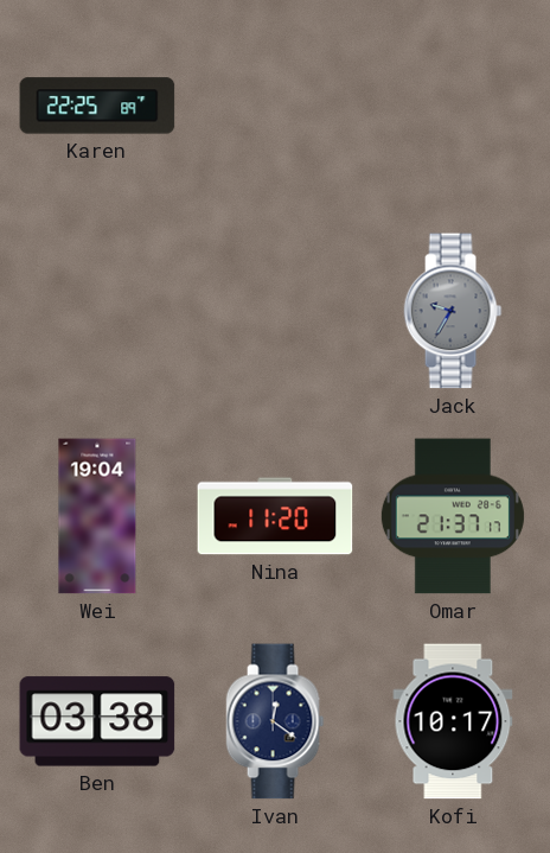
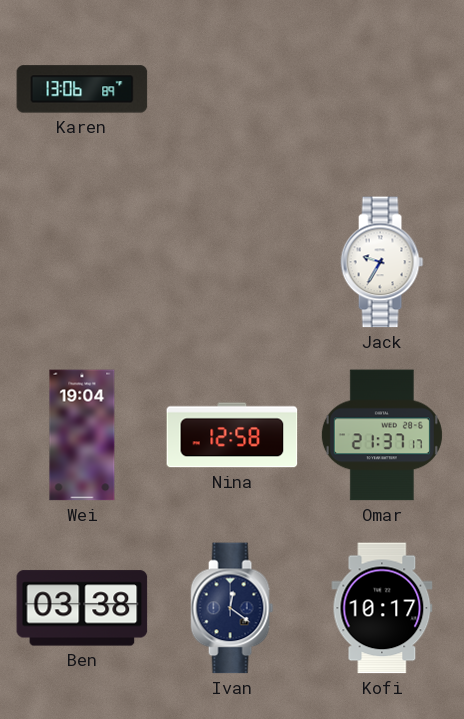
Karen: 22:25 -> 13:06
Jack dial: grey -> white
Nina: 11:20 -> 12:58
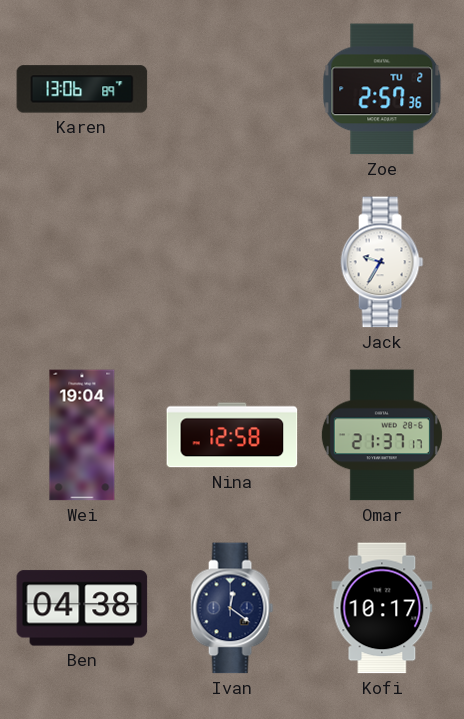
Zoe: none -> 2:57
Ben: 03:38 -> 04:38
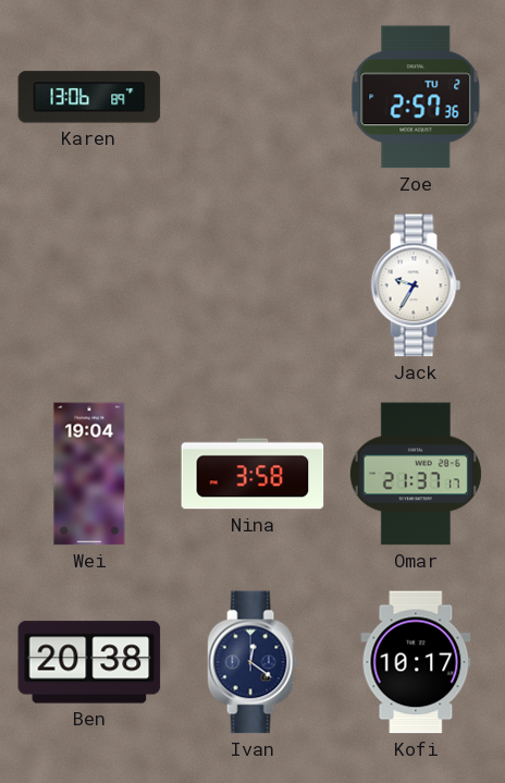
Nina: 12:58 -> 3:58
Ben: 04:38 -> 20:38
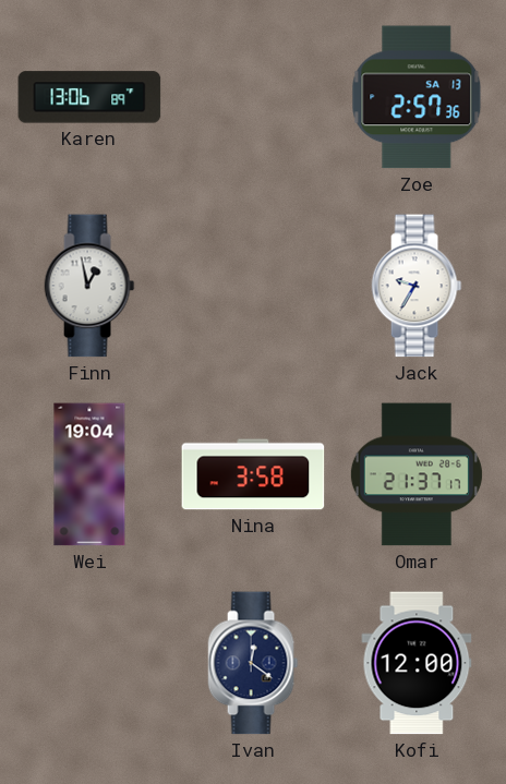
Zoe date: TU 2 -> SA 13
Finn: none -> 12:58
Ben: 20:38 -> none
Kofi: 10:17 -> 12:00
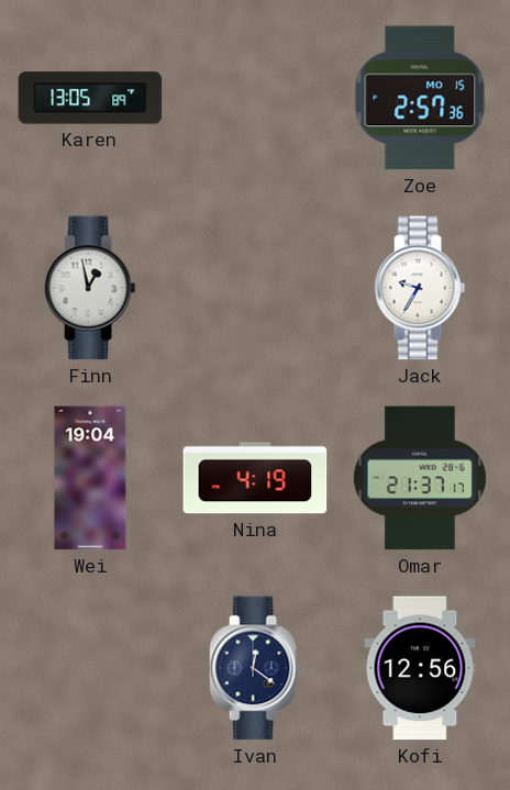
Karen: 13:06 -> 13:05
Zoe date: SA 13 -> MO 15
Nina: 3:58 -> 4:19
Kofi: 12:00 -> 12:56
